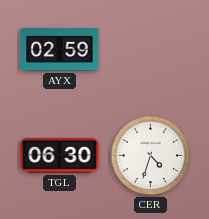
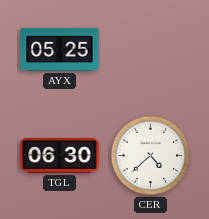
AYX: 02:59 -> 05:25
CER: 4:33 -> 4:38
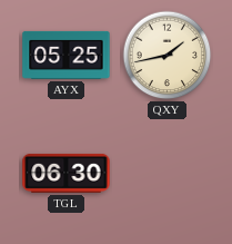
QXY: none -> 1:43
CER: 4:38 -> none
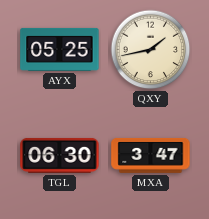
MXA: none -> 3:47
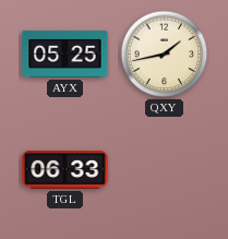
TGL: 06:30 -> 06:33
MXA: 3:47 -> none
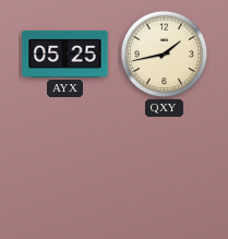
TGL: 06:33 -> none
